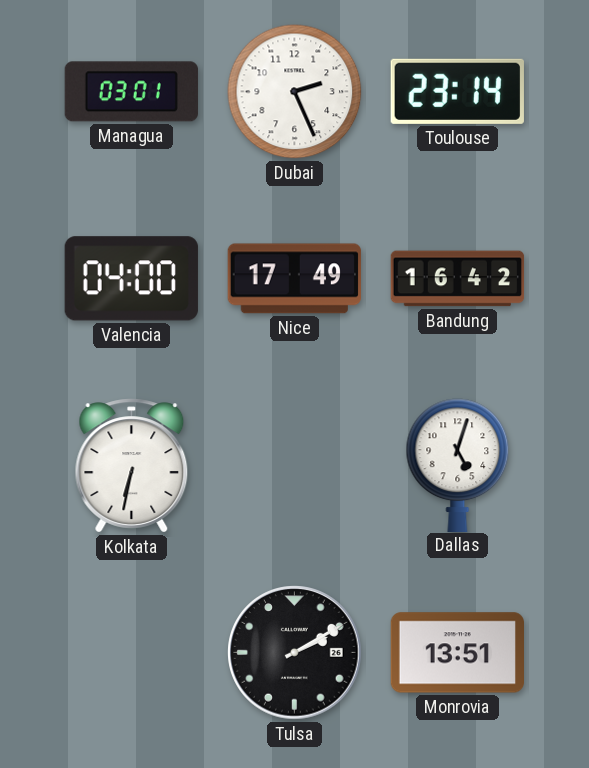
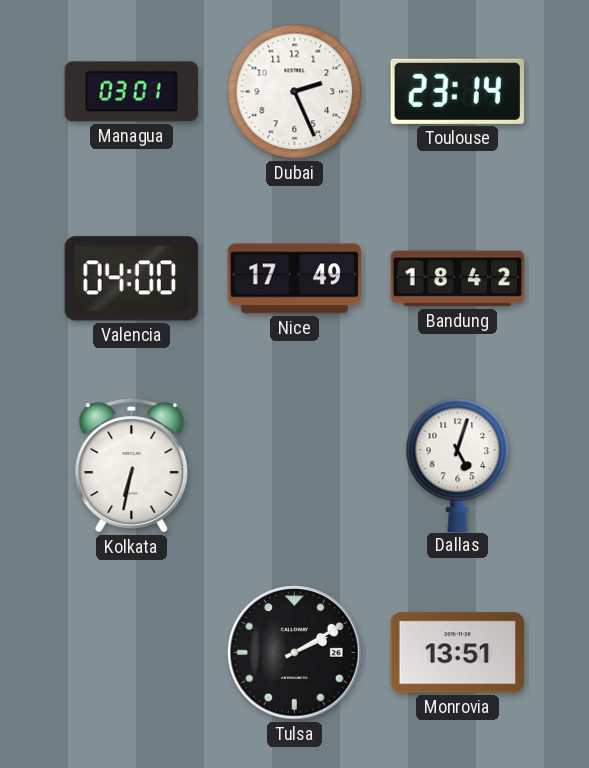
Bandung: 16:42 -> 18:42
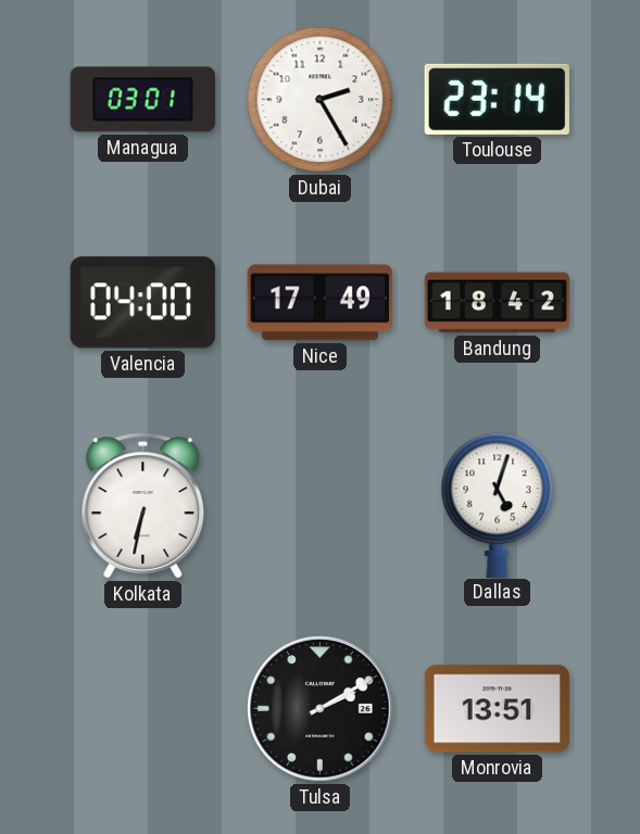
Dubai: 2:26 -> 2:25
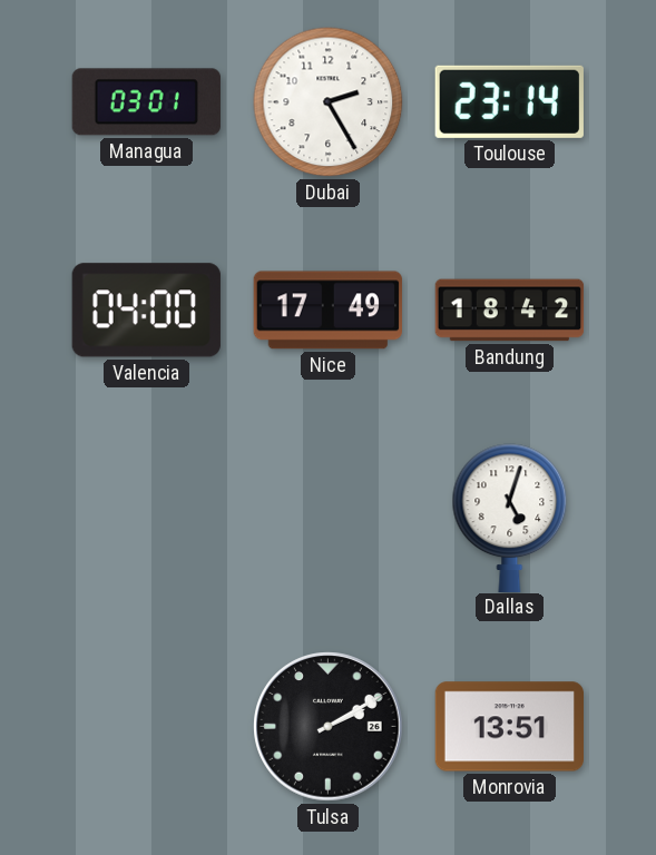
Kolkata: 6:32 -> none
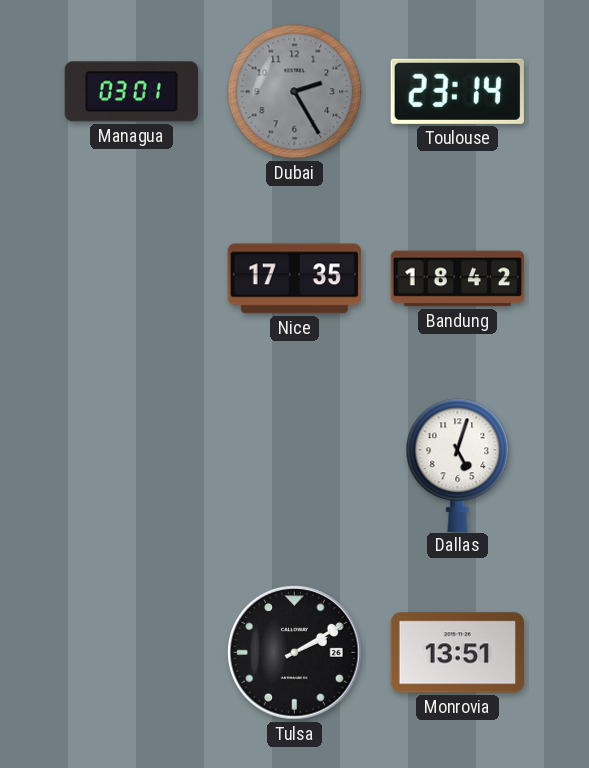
Dubai dial: white -> grey
Valencia: 04:00 -> none
Nice: 17:49 -> 17:35
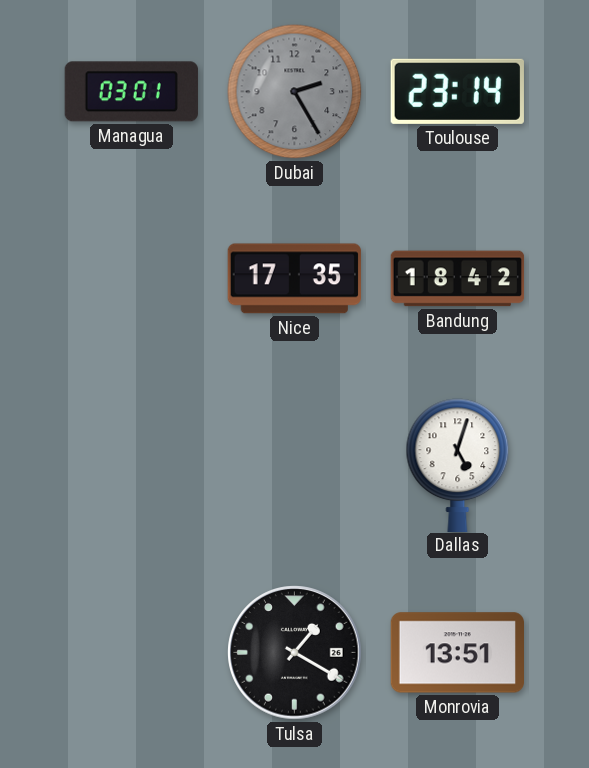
Tulsa: 2:10 -> 1:20
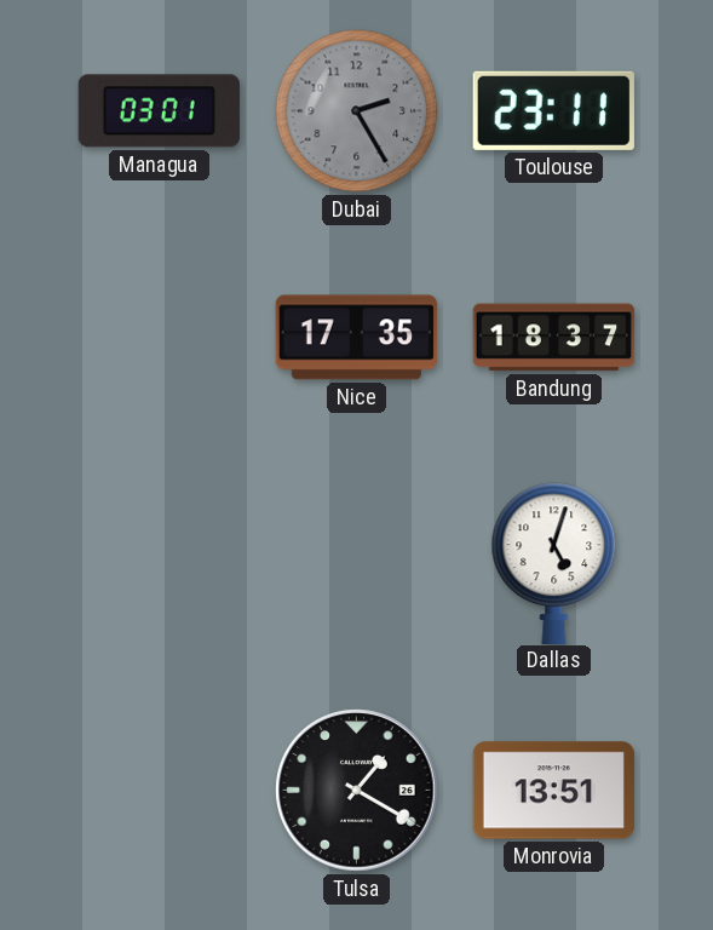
Toulouse: 23:14 -> 23:11
Bandung: 18:42 -> 18:37
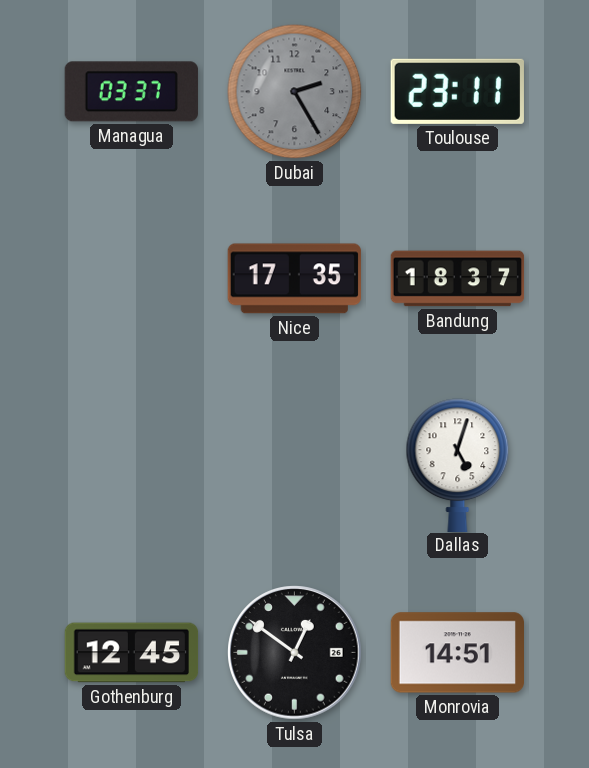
Managua: 03:01 -> 03:37
Gothenburg: none -> 12:45
Tulsa: 1:20 -> 12:51
Monrovia: 13:51 -> 14:51
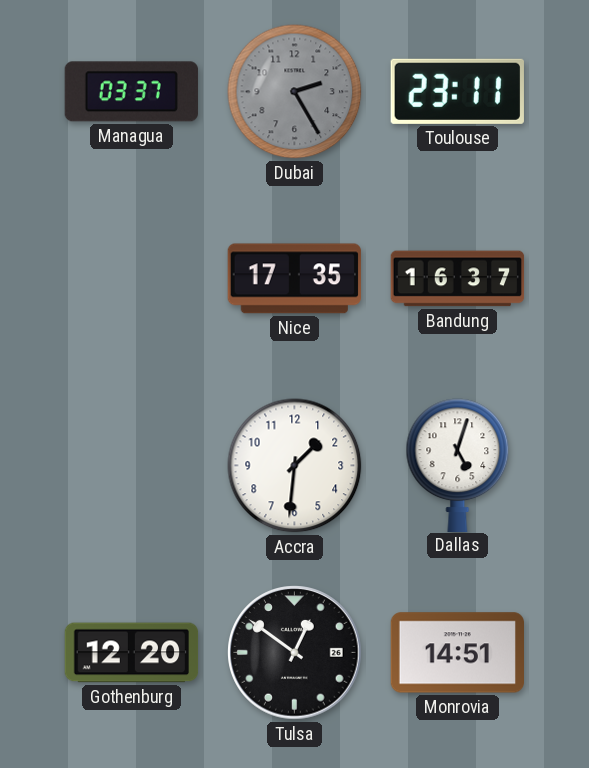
Bandung: 18:37 -> 16:37
Accra: none -> 1:31
Gothenburg: 12:45 -> 12:20
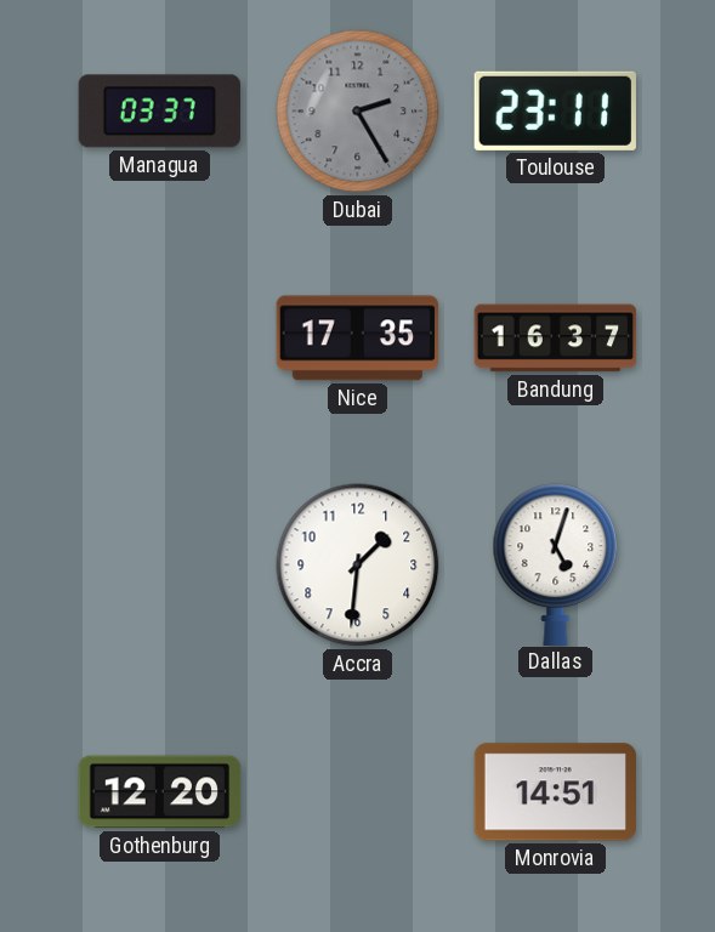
Tulsa: 12:51 -> none
